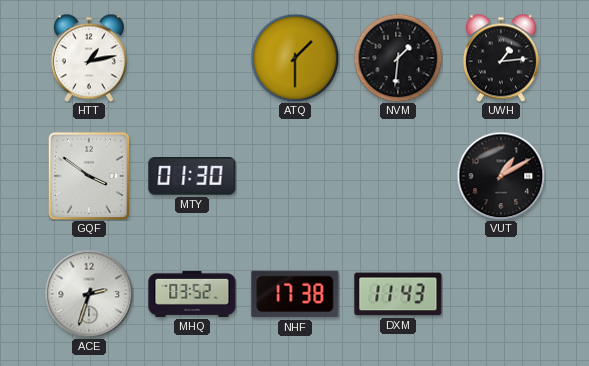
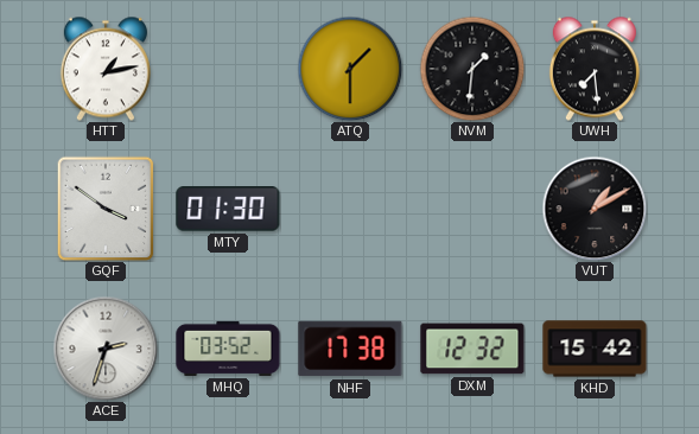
UWH: 1:14 -> 7:29
DXM: 11:43 -> 12:32
KHD: none -> 15:42
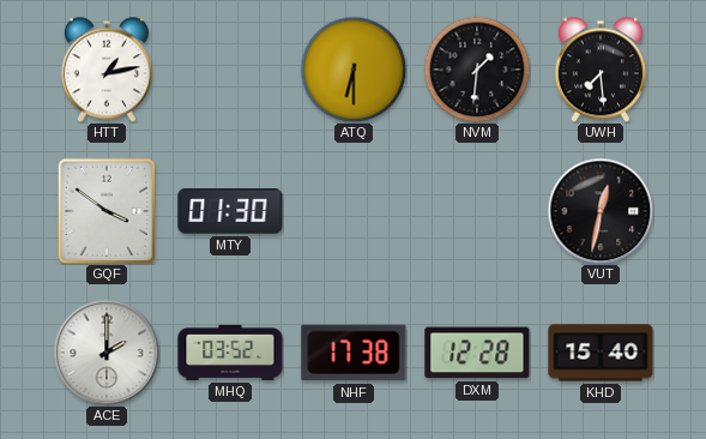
ATQ: 1:30 -> 6:30
VUT: 1:10 -> 12:32
ACE: 2:33 -> 2:00
DXM: 12:32 -> 12:28
KHD: 15:42 -> 15:40
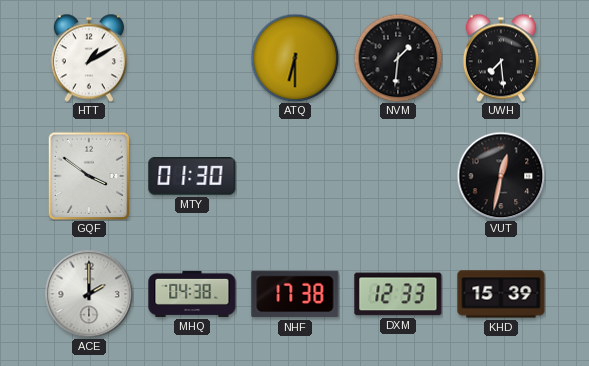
HTT: 1:13 -> 1:10
MHQ: 03:52 -> 04:38
DXM: 12:28 -> 12:33
KHD: 15:40 -> 15:39
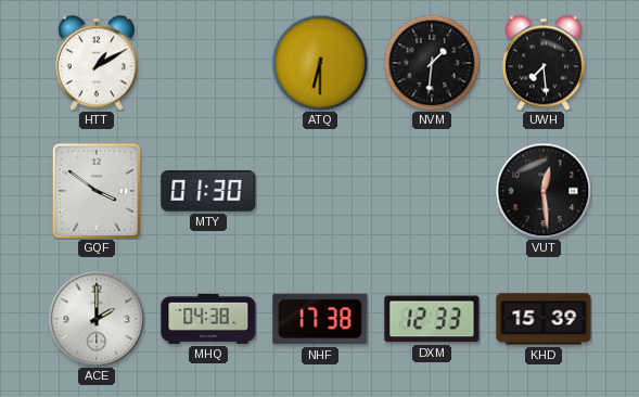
VUT: 12:32 -> 12:29
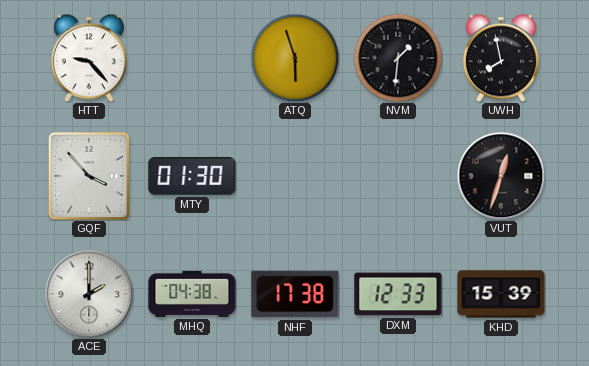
HTT: 1:10 -> 9:23
ATQ: 6:30 -> 5:57
UWH: 7:29 -> 7:58
GQF: 3:51 -> 3:53
VUT: 12:29 -> 12:33
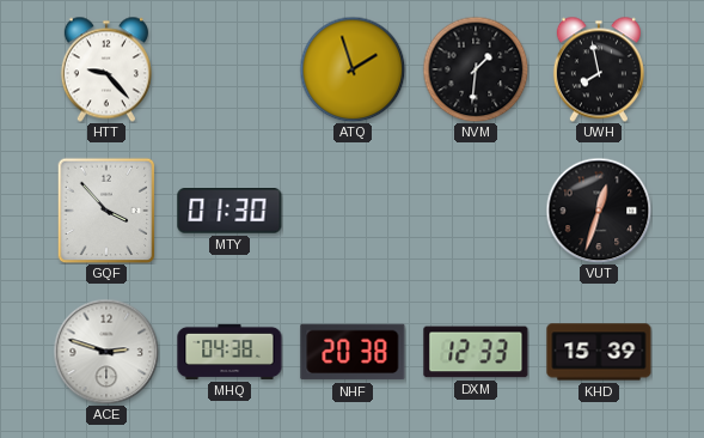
ATQ: 5:57 -> 1:57
ACE: 2:00 -> 2:48
NHF: 17:38 -> 20:38
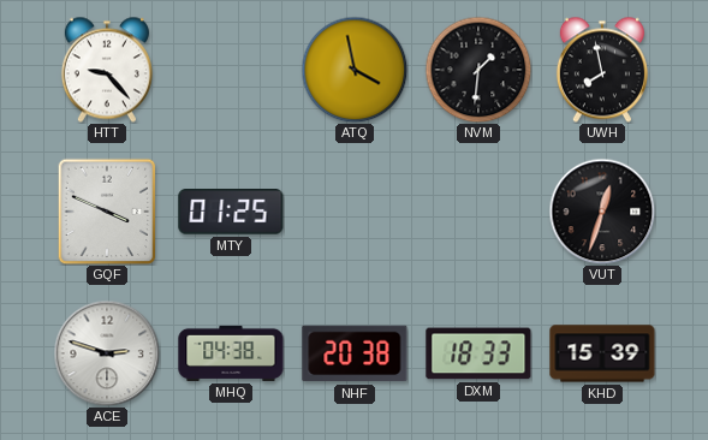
ATQ: 1:57 -> 3:58
GQF: 3:53 -> 3:49
MTY: 01:30 -> 01:25
DXM: 12:33 -> 18:33
